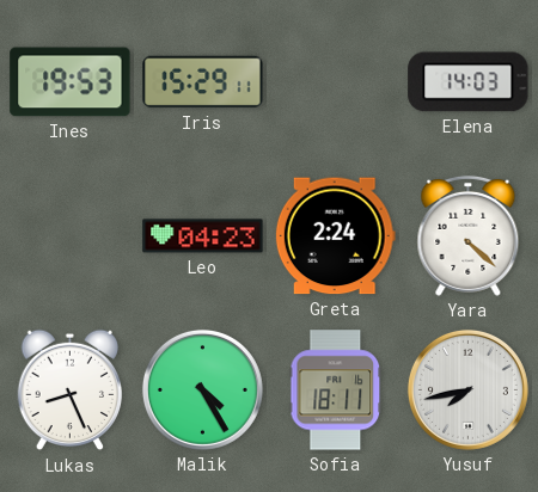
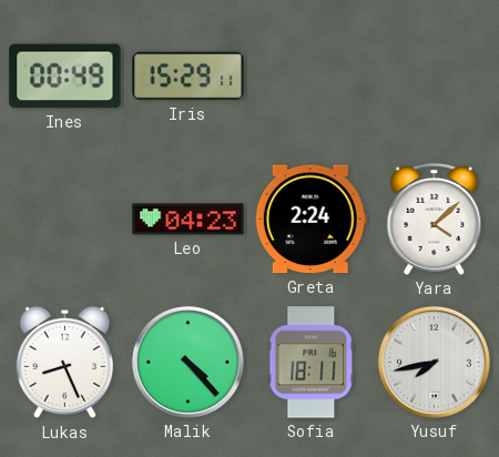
Ines: 19:53 -> 00:49
Elena: 14:03 -> none
Yara: 4:22 -> 4:08
Malik: 4:25 -> 4:23
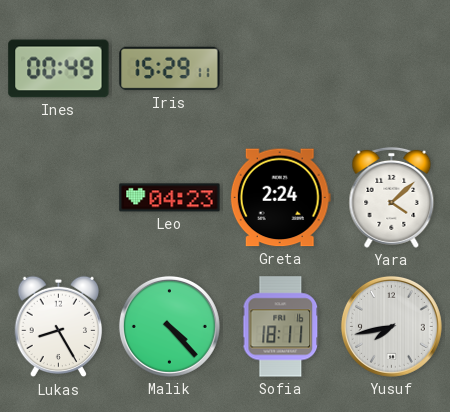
Lukas: 8:26 -> 8:25
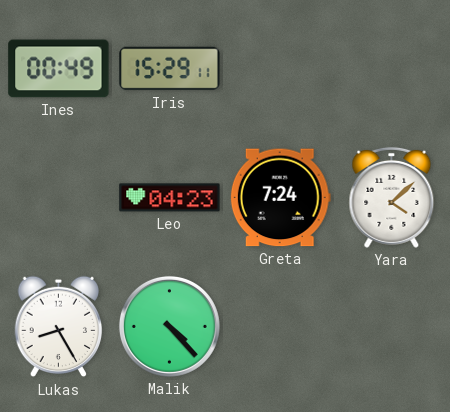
Greta: 2:24 -> 7:24
Sofia: 18:11 -> none
Yusuf: 7:43 -> none
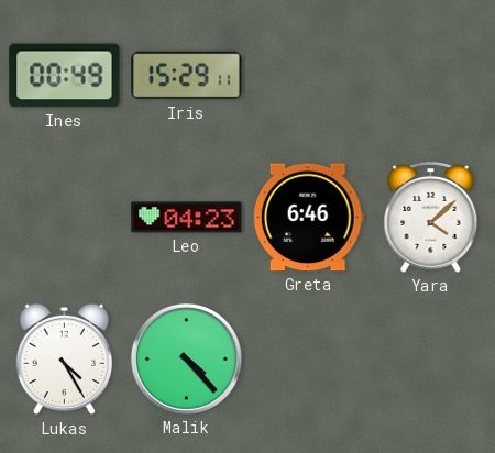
Greta: 7:24 -> 6:46
Lukas: 8:25 -> 4:25
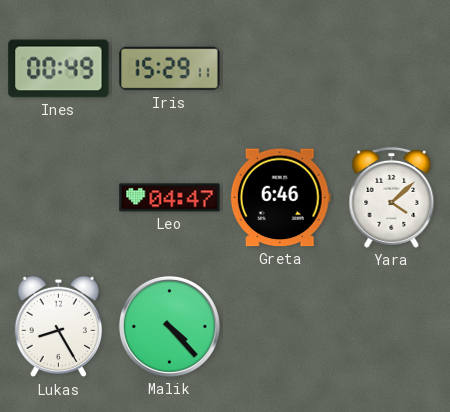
Leo: 04:23 -> 04:47
Lukas: 4:25 -> 8:25
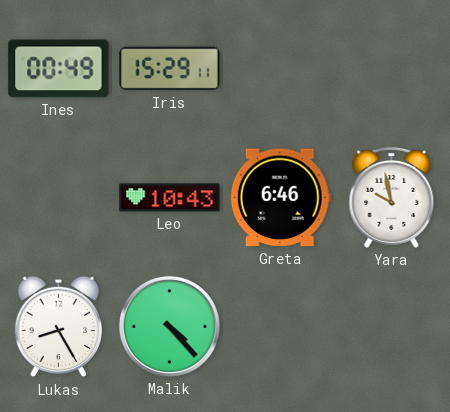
Leo: 04:47 -> 10:43
Yara: 4:08 -> 9:58
